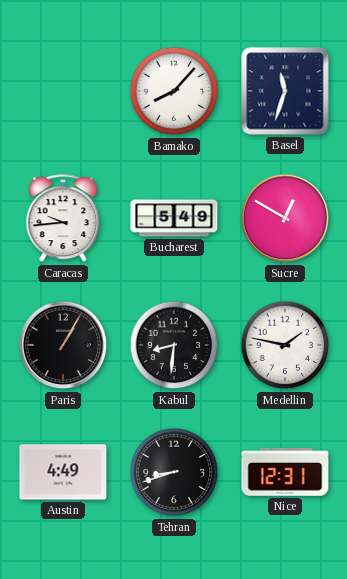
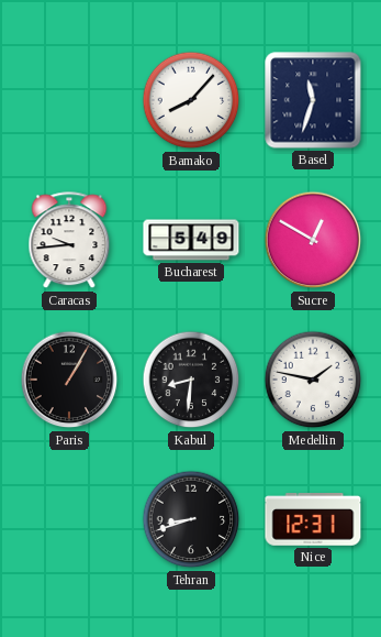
Austin: 4:49 -> none
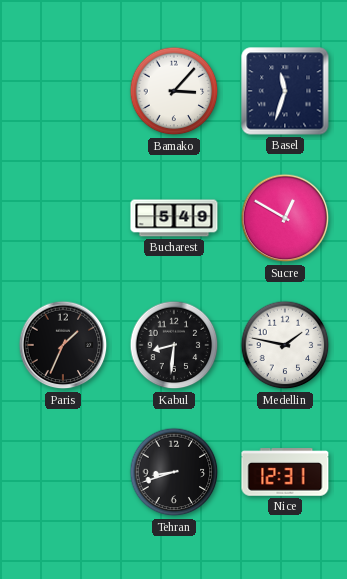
Bamako: 8:07 -> 3:07
Caracas: 9:44 -> none
Paris: 1:05 -> 1:34
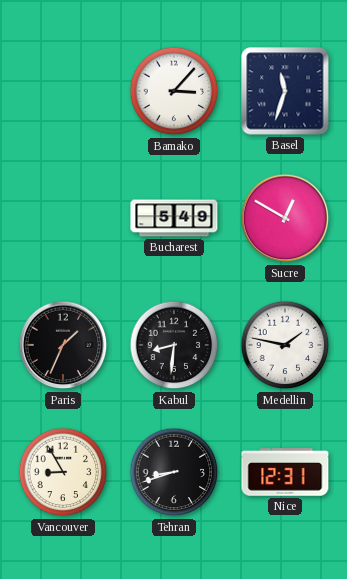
Vancouver: none -> 8:55
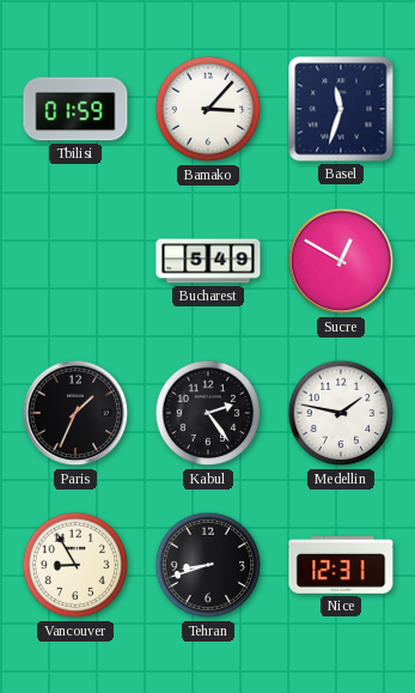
Tbilisi: none -> 01:59
Kabul: 8:31 -> 2:24
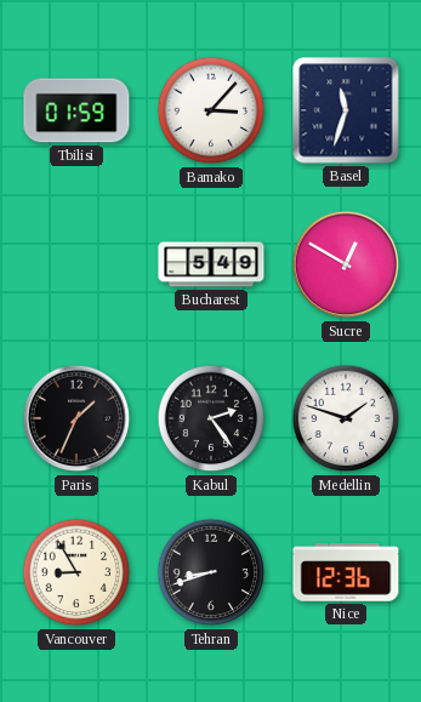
Medellin: 1:47 -> 1:48
Nice: 12:31 -> 12:36
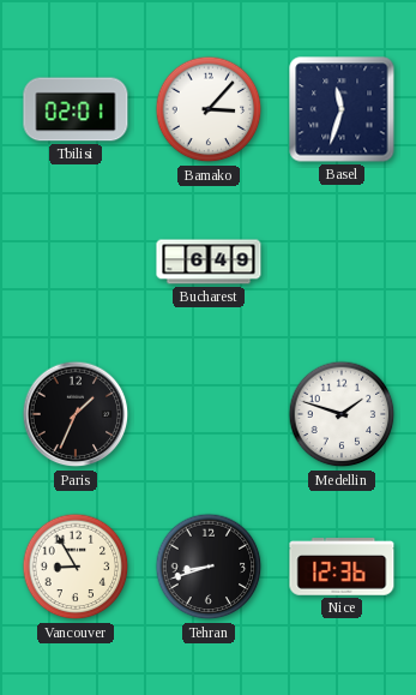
Tbilisi: 01:59 -> 02:01
Bucharest: 5:49 -> 6:49
Sucre: 12:50 -> none
Kabul: 2:24 -> none
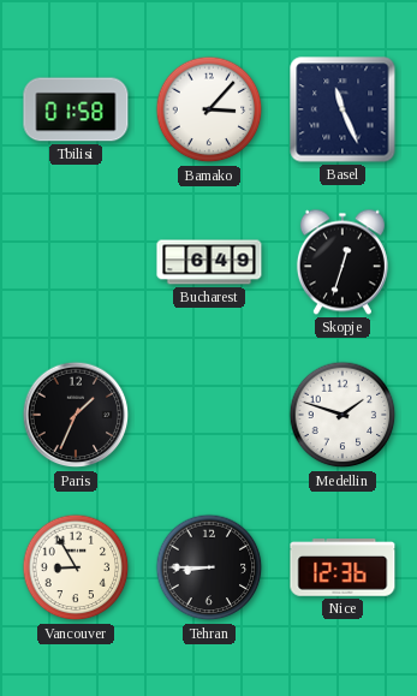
Tbilisi: 02:01 -> 01:58
Basel: 11:33 -> 11:26
Skopje: none -> 12:33
Tehran: 8:42 -> 8:45
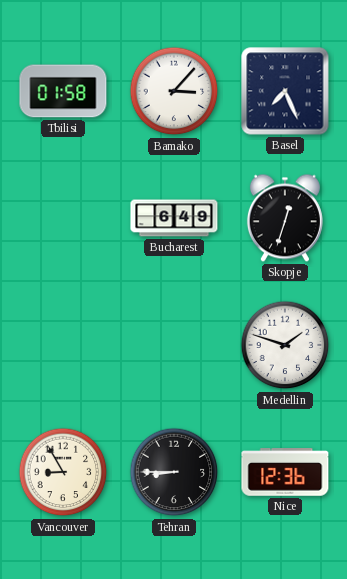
Basel: 11:26 -> 7:26
Paris: 1:34 -> none
